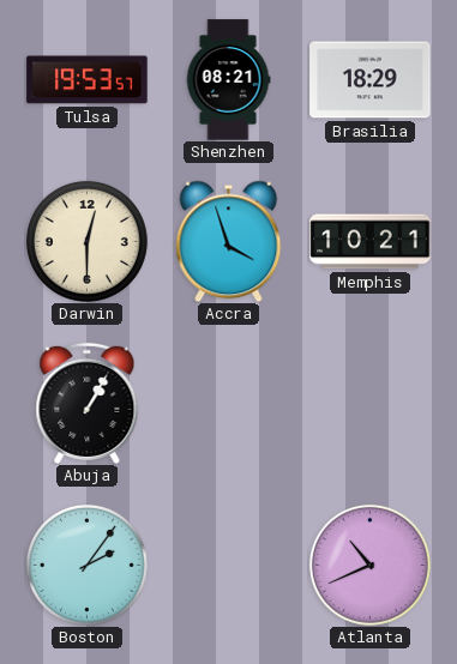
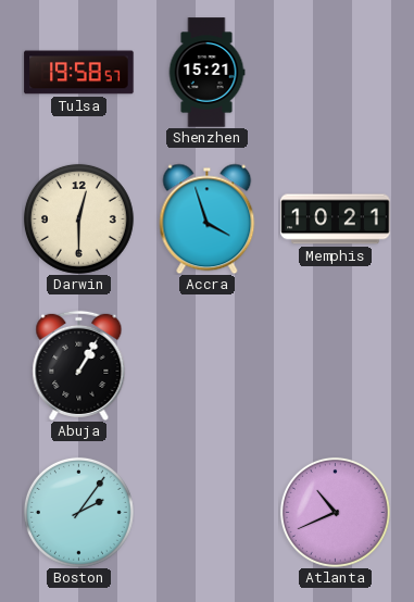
Tulsa: 19:53 -> 19:58
Shenzhen: 08:21 -> 15:21
Brasilia: 18:29 -> none
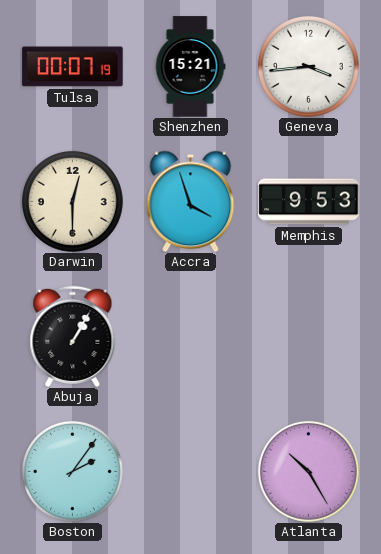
Tulsa: 19:58 -> 00:07
Geneva: none -> 3:44
Memphis: 10:21 -> 9:53
Atlanta: 10:41 -> 10:25
